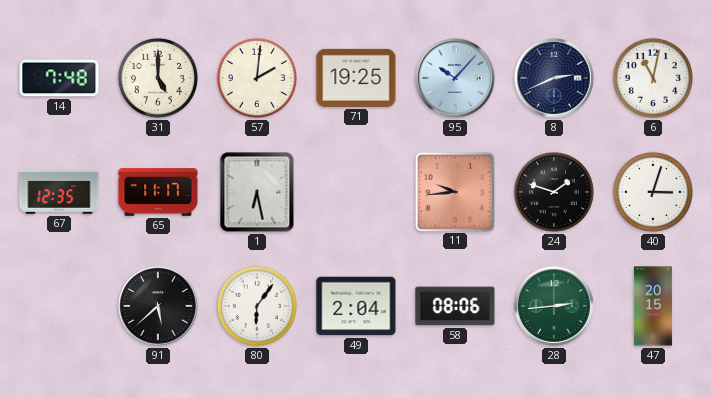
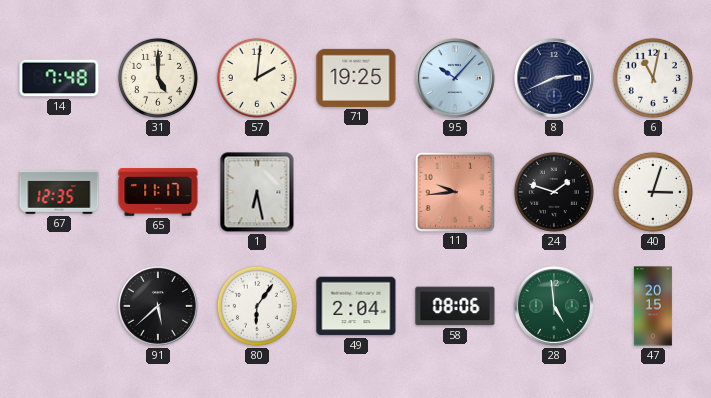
28: 2:44 -> 4:59
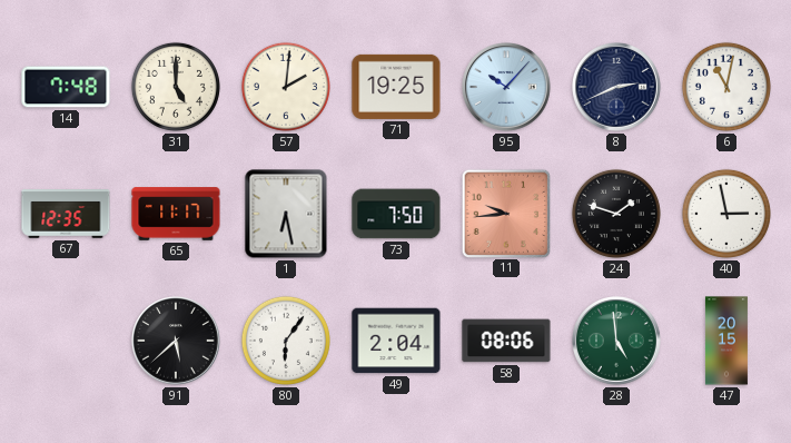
73: none -> 7:50
40: 3:03 -> 2:58
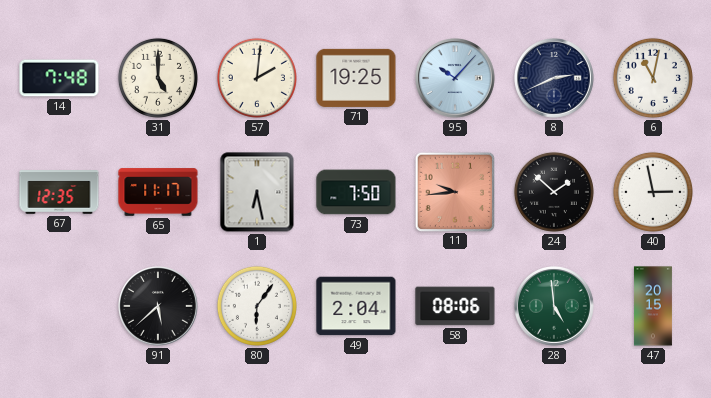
24: 1:48 -> 1:52
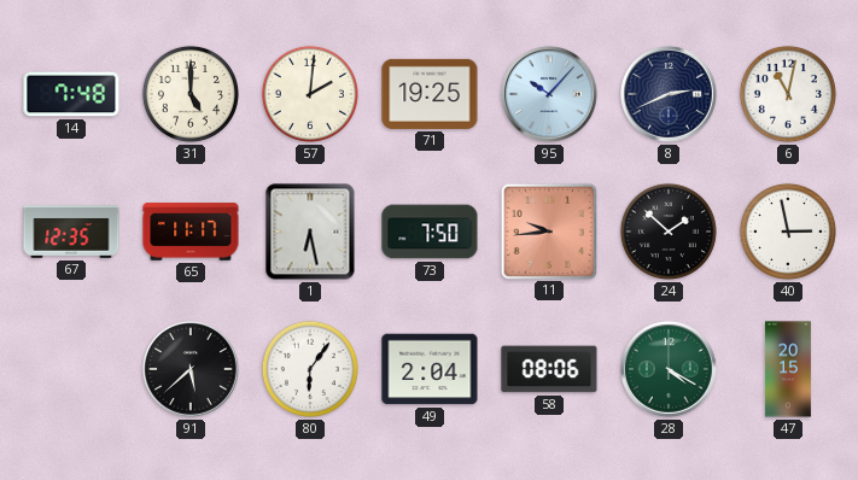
28: 4:59 -> 4:20
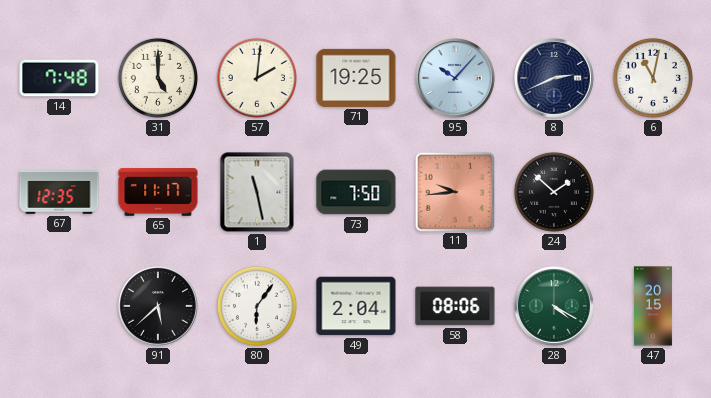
1: 6:28 -> 11:28
40: 2:58 -> none
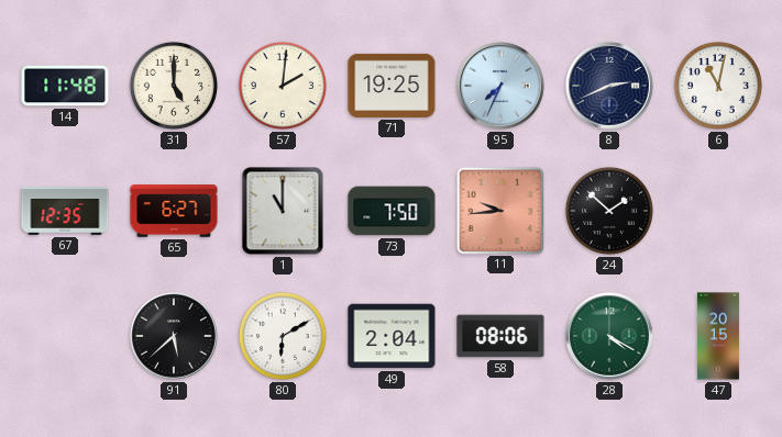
14: 7:48 -> 11:48
95: 10:07 -> 7:34
65: 11:17 -> 6:27
1: 11:28 -> 11:00
80: 6:06 -> 6:10
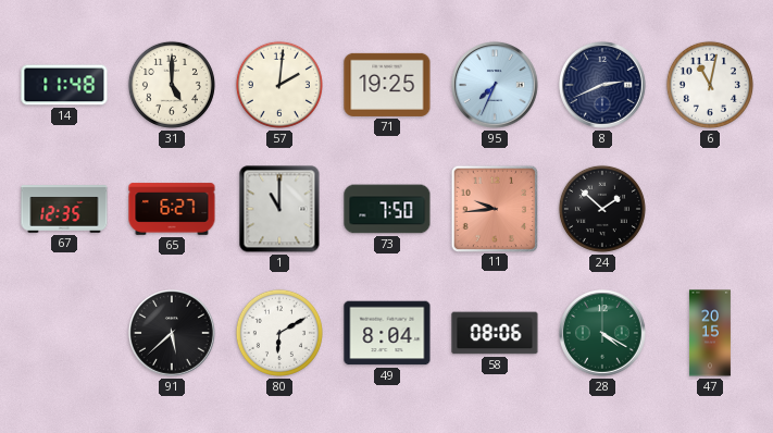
49: 2:04 -> 8:04
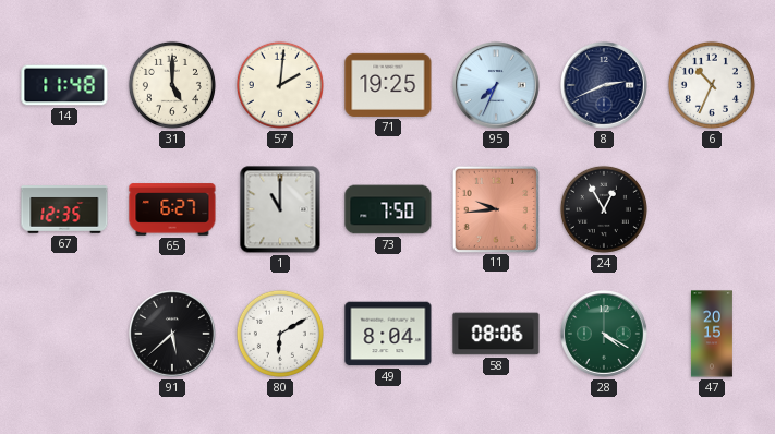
6: 11:02 -> 10:34
24: 1:52 -> 12:55
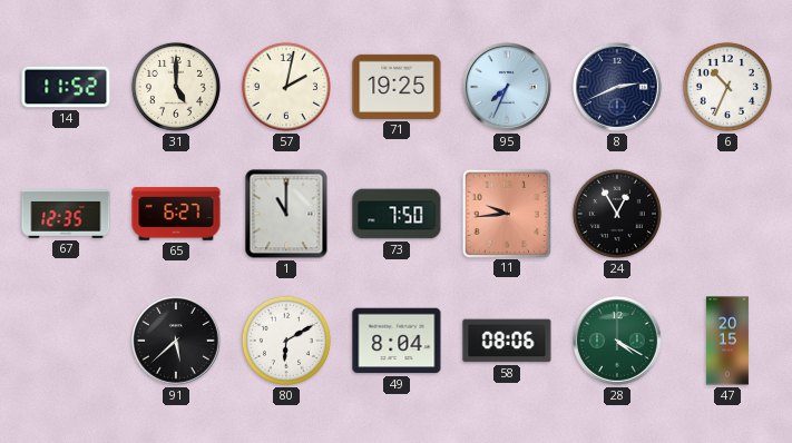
14: 11:48 -> 11:52
57: 2:01 -> 2:02
